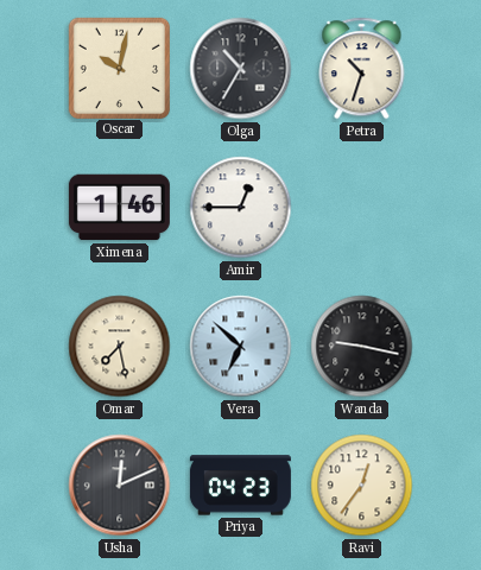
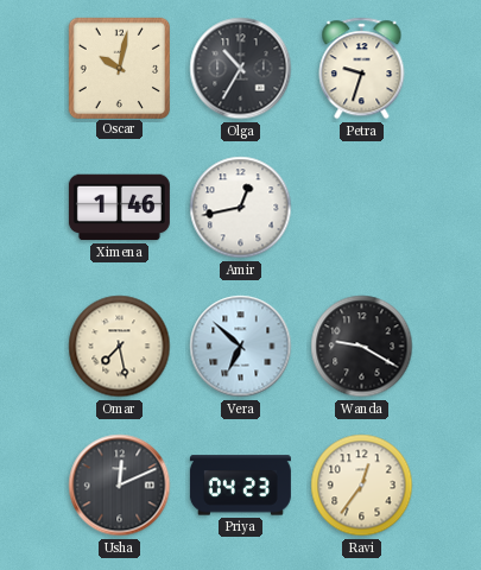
Petra: 10:33 -> 9:33
Amir: 12:45 -> 12:43
Wanda: 9:17 -> 9:20
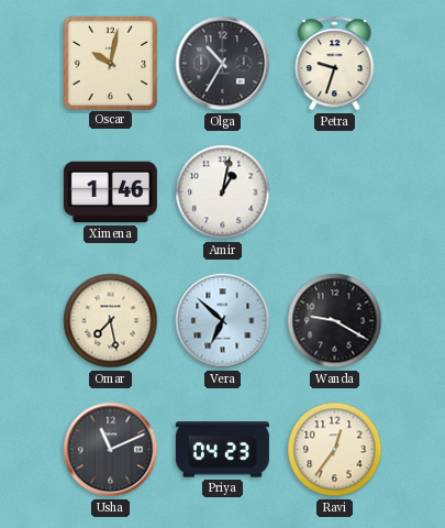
Amir: 12:43 -> 1:02
Usha: 12:11 -> 11:11
